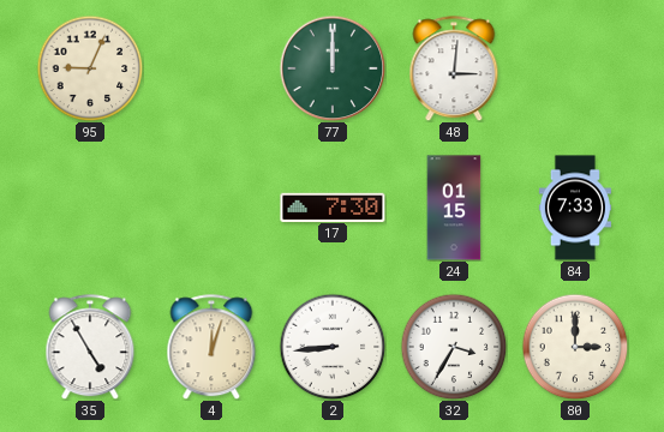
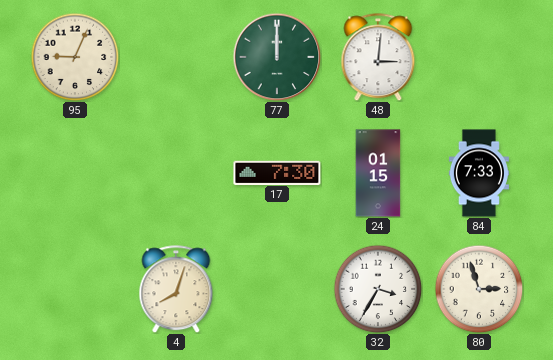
35: 4:55 -> none
4: 12:03 -> 8:03
2: 8:44 -> none
80: 3:00 -> 2:57
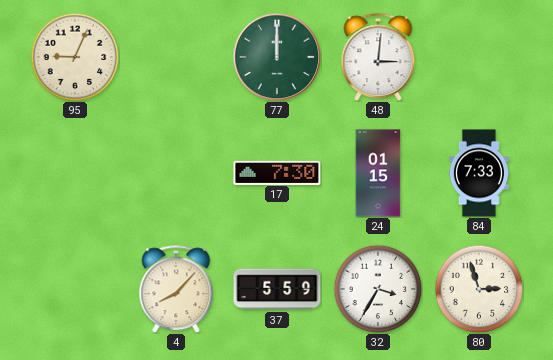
4: 8:03 -> 8:07
37: none -> 5:59
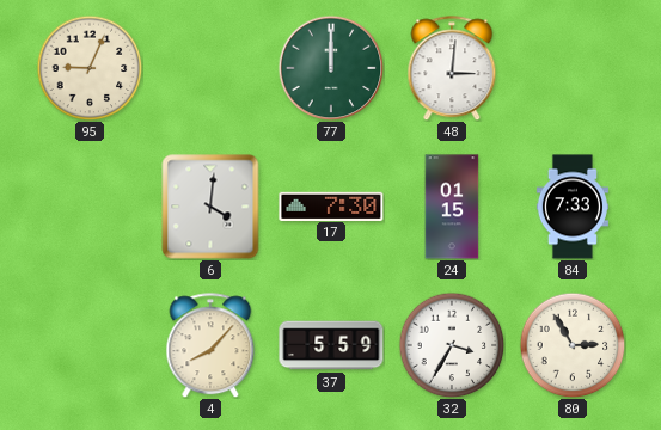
6: none -> 4:01
80: 2:57 -> 2:55
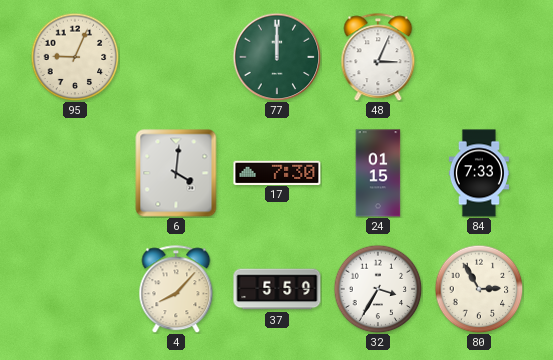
48: 3:01 -> 3:04
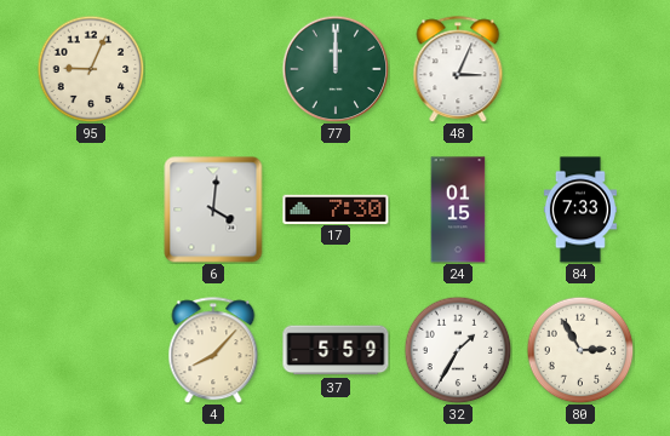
32: 3:35 -> 1:35
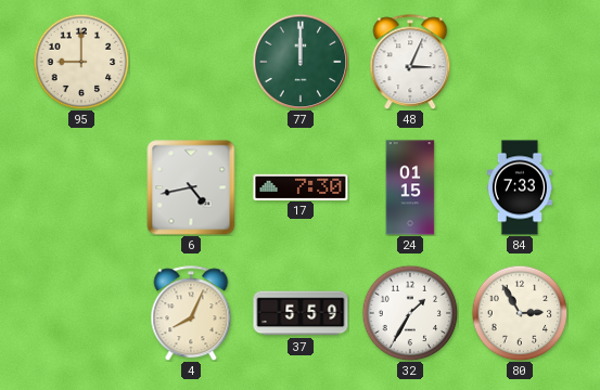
95: 9:04 -> 9:00
6: 4:01 -> 4:43
4: 8:07 -> 8:04
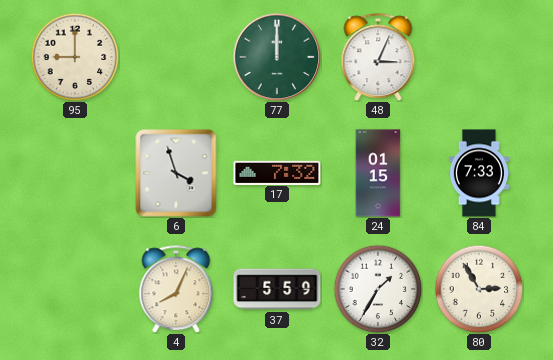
6: 4:43 -> 3:57
17: 7:30 -> 7:32
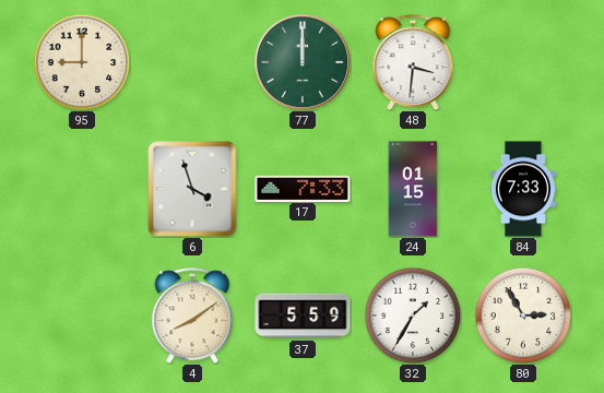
48: 3:04 -> 3:31
17: 7:32 -> 7:33
4: 8:04 -> 8:09
